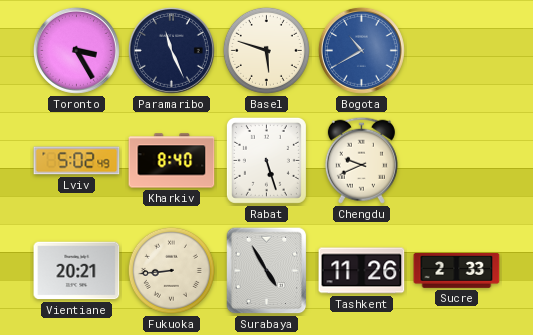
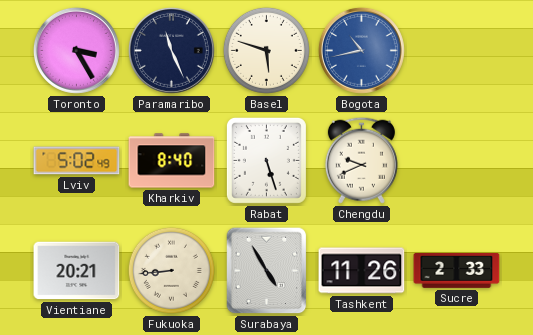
Bogota: 10:40 -> 10:43
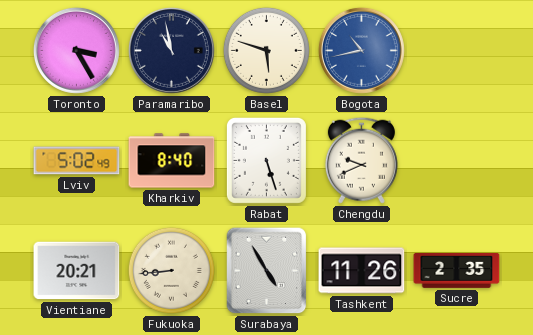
Paramaribo: 11:26 -> 10:58
Sucre: 2:33 -> 2:35
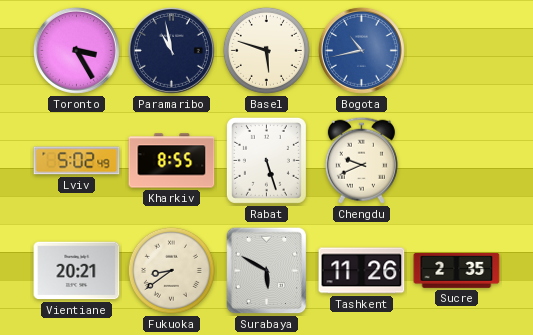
Kharkiv: 8:40 -> 8:55
Fukuoka: 8:44 -> 8:39
Surabaya: 4:55 -> 5:50
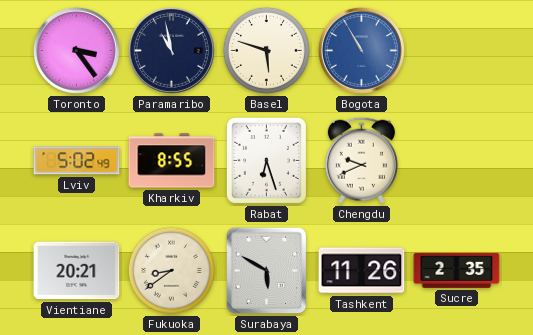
Toronto: 3:25 -> 3:24
Bogota: 10:43 -> 10:55
Rabat: 5:27 -> 6:27
